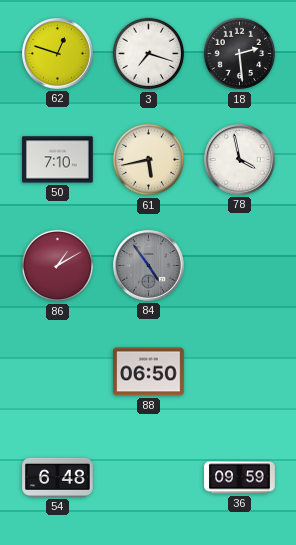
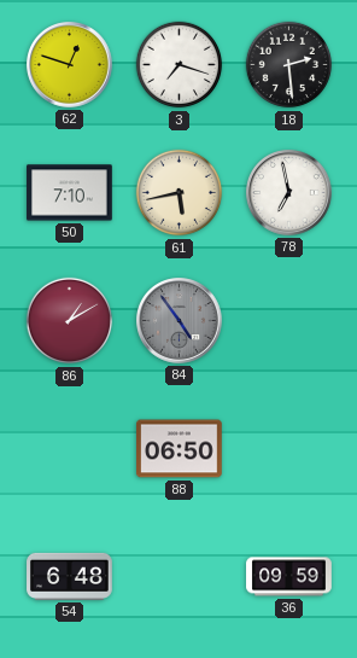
78: 3:58 -> 6:58
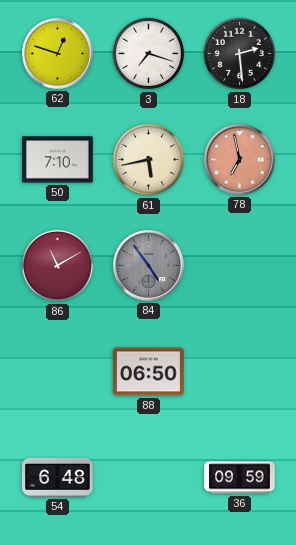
78 dial: white -> salmon
86: 1:10 -> 11:10
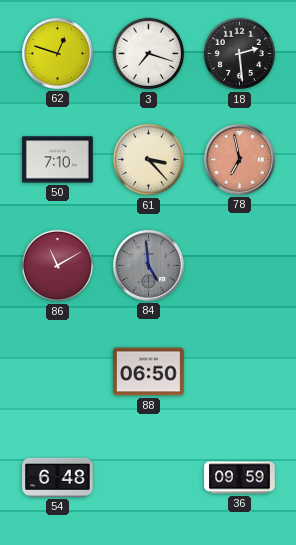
61: 5:43 -> 3:23
84: 4:54 -> 4:59
